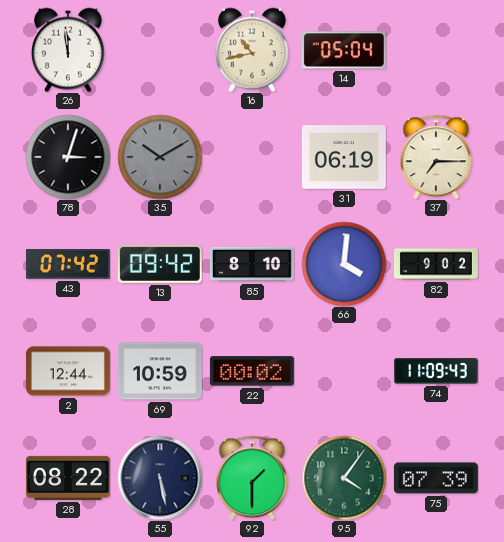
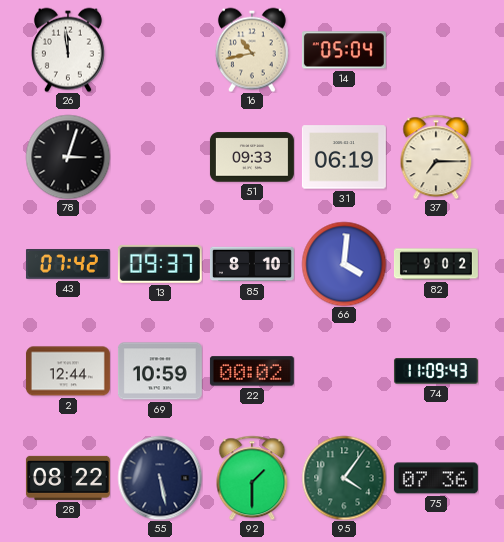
35: 10:10 -> none
51: none -> 09:33
13: 09:42 -> 09:37
75: 07:39 -> 07:36
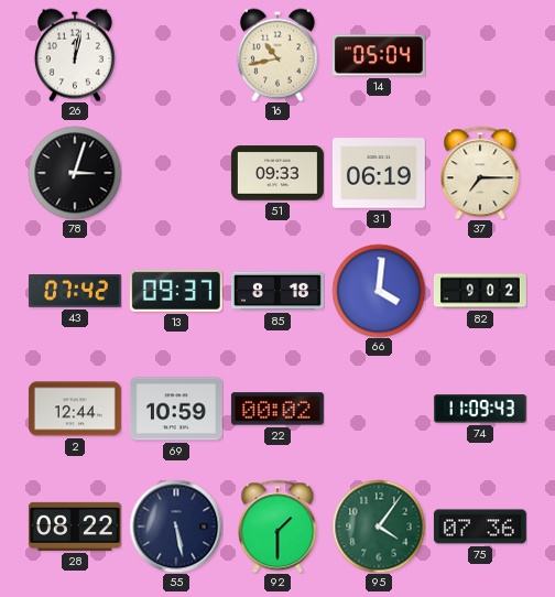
26: 11:59 -> 12:02
85: 8:10 -> 8:18
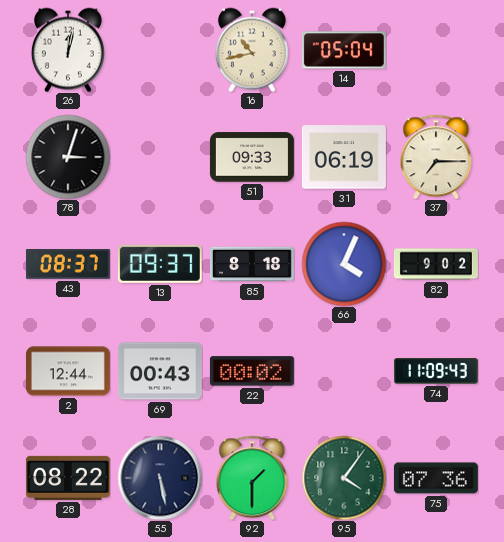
43: 07:42 -> 08:37
66: 4:01 -> 4:04
69: 10:59 -> 00:43
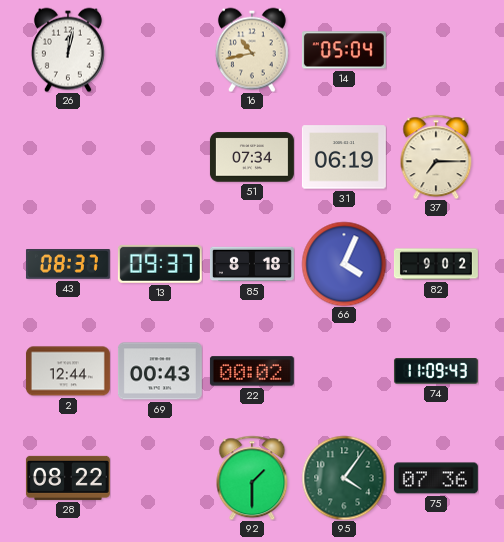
78: 3:03 -> none
51: 09:33 -> 07:34
55: 5:28 -> none
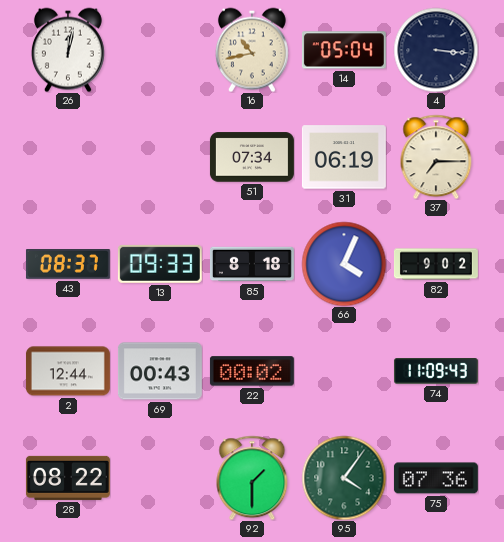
4: none -> 3:16
13: 09:37 -> 09:33
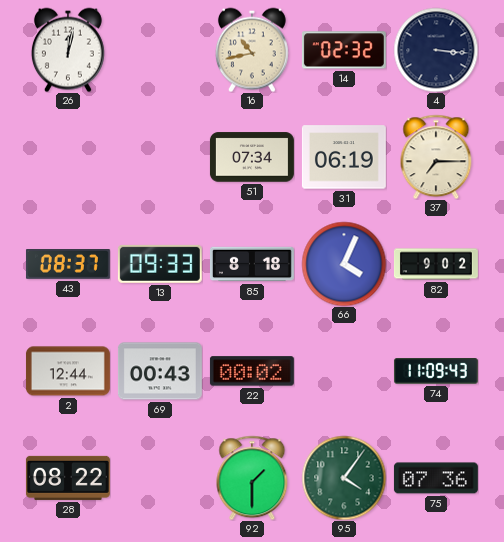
14: 05:04 -> 02:32
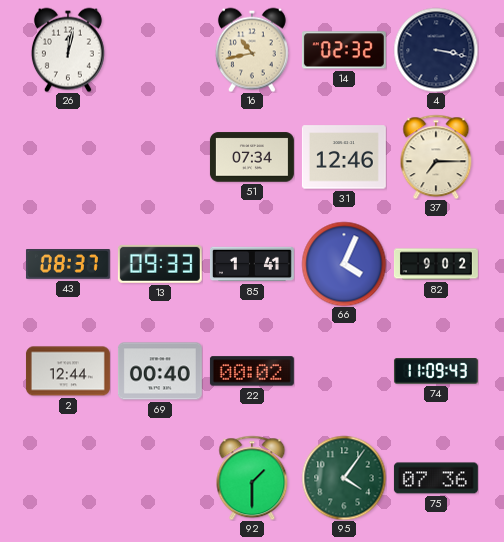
4: 3:16 -> 3:17
31: 06:19 -> 12:46
85: 8:18 -> 1:41
69: 00:43 -> 00:40
28: 08:22 -> none
